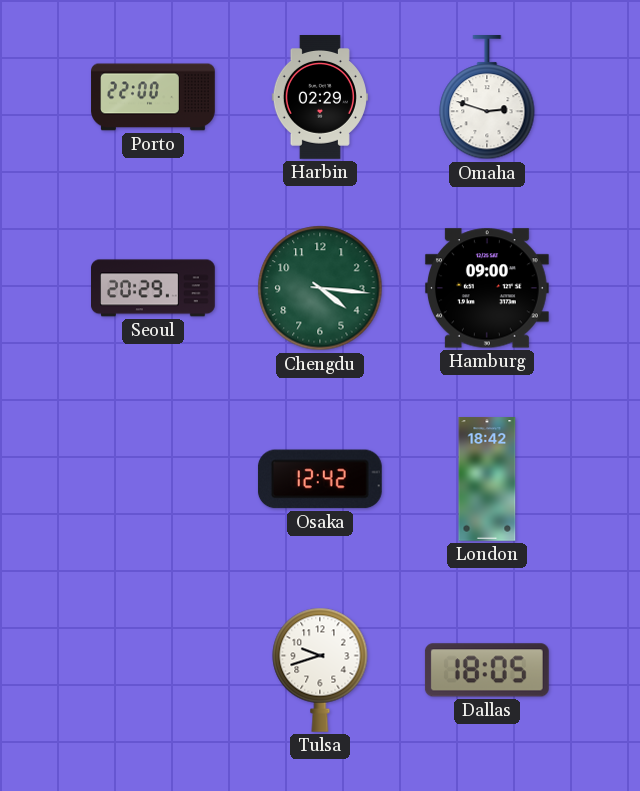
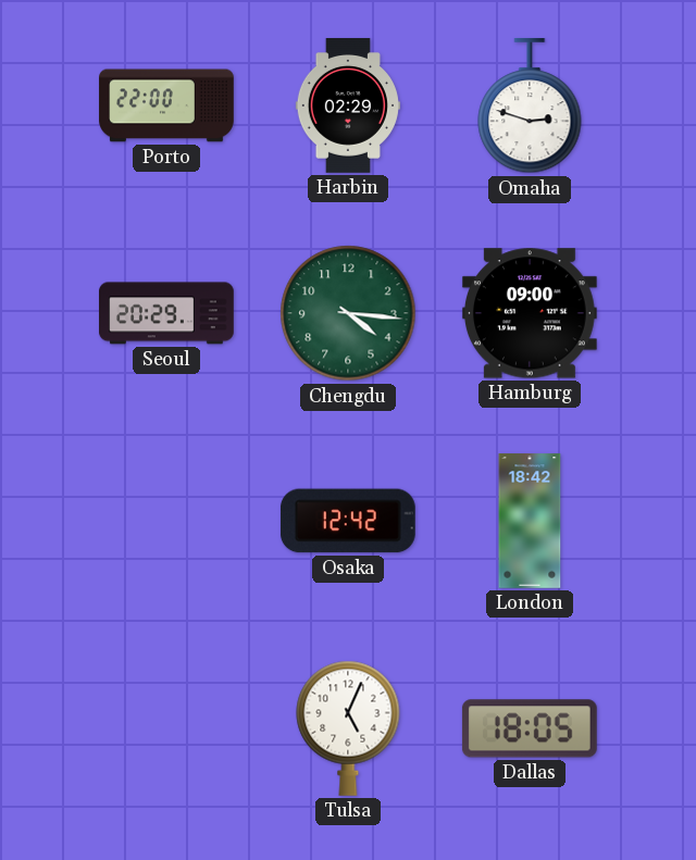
Tulsa: 9:42 -> 5:04
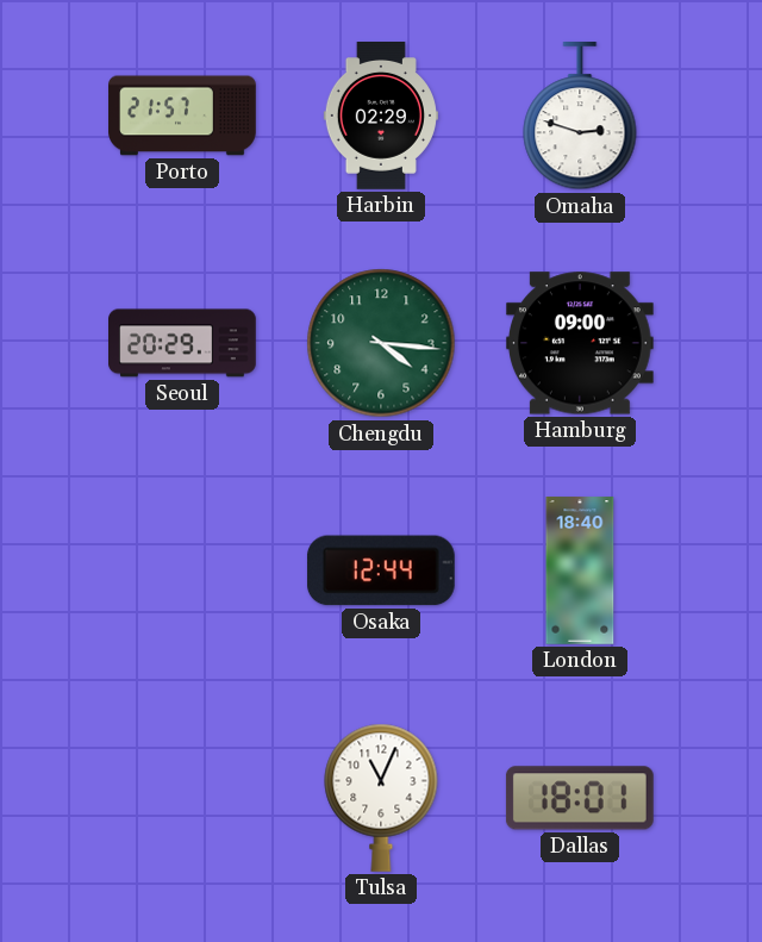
Porto: 22:00 -> 21:57
Osaka: 12:42 -> 12:44
London: 18:42 -> 18:40
Tulsa: 5:04 -> 11:04
Dallas: 18:05 -> 18:01
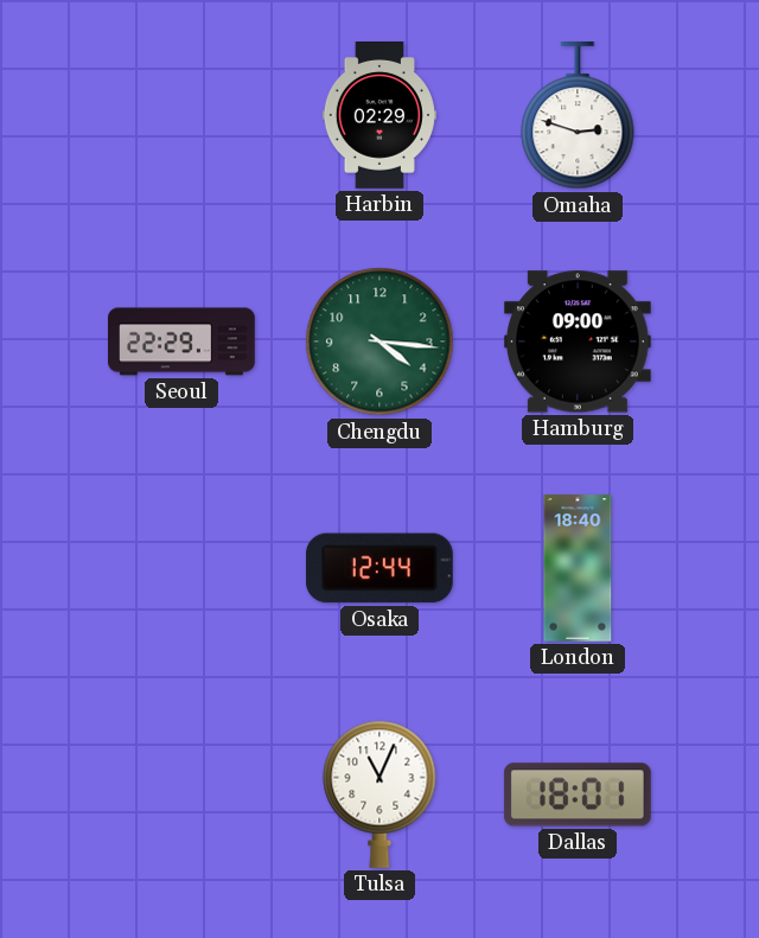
Porto: 21:57 -> none
Seoul: 20:29 -> 22:29
